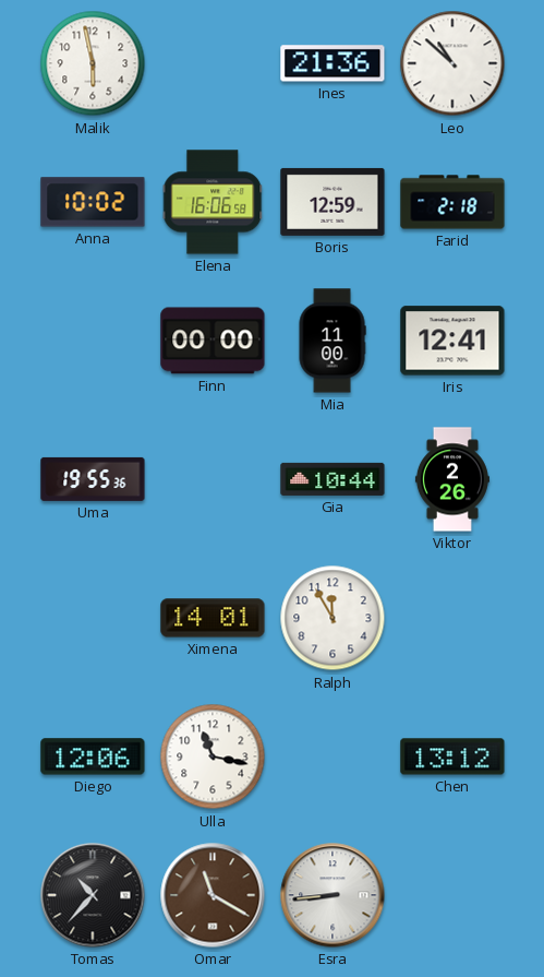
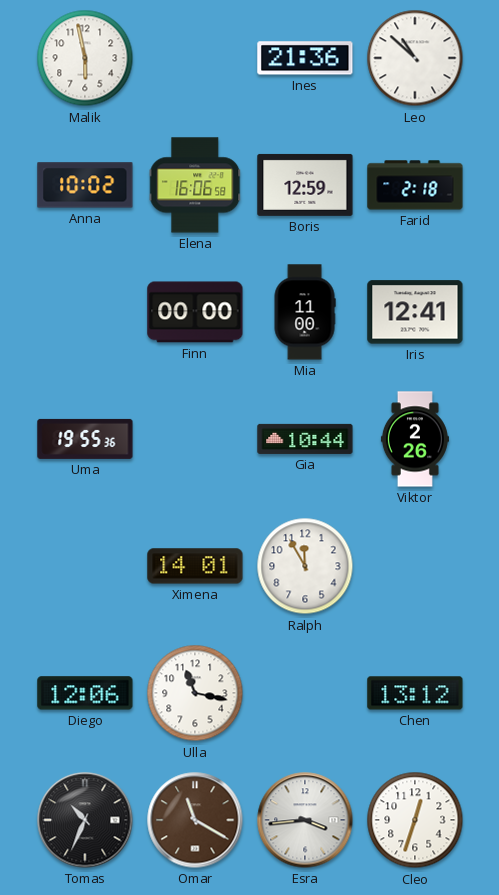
Tomas: 10:37 -> 10:34
Esra: 8:44 -> 3:44
Cleo: none -> 12:33
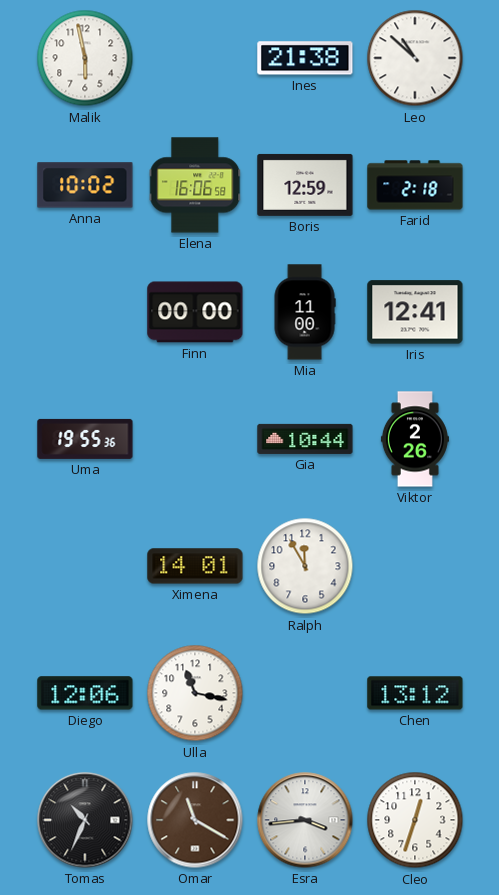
Ines: 21:36 -> 21:38
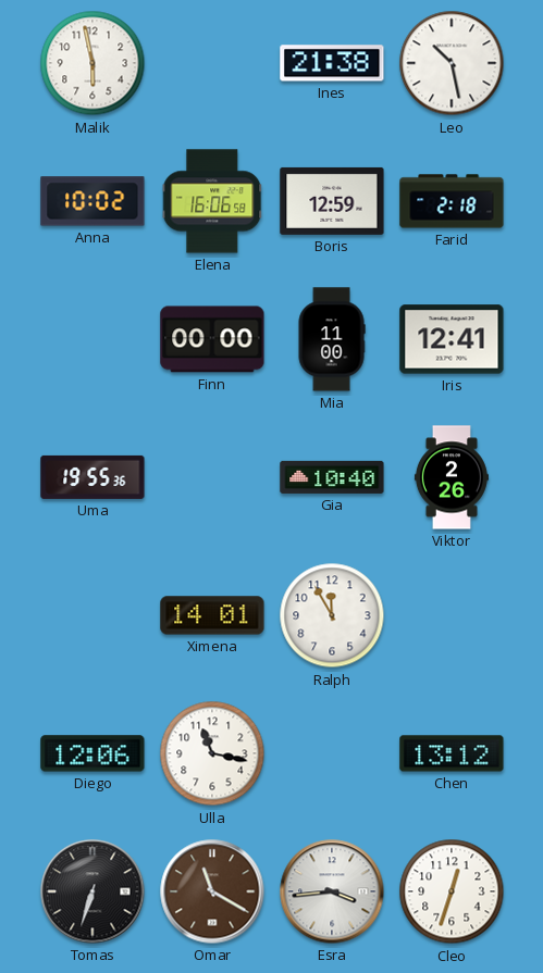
Leo: 10:52 -> 10:28
Gia: 10:44 -> 10:40
Tomas: 10:34 -> 6:33
